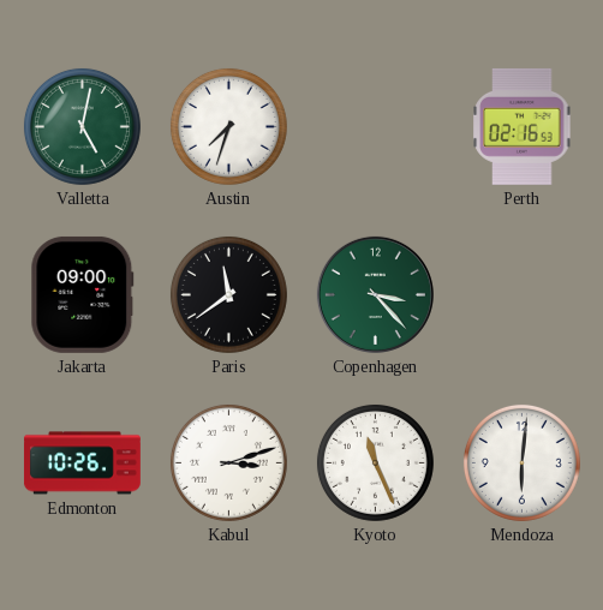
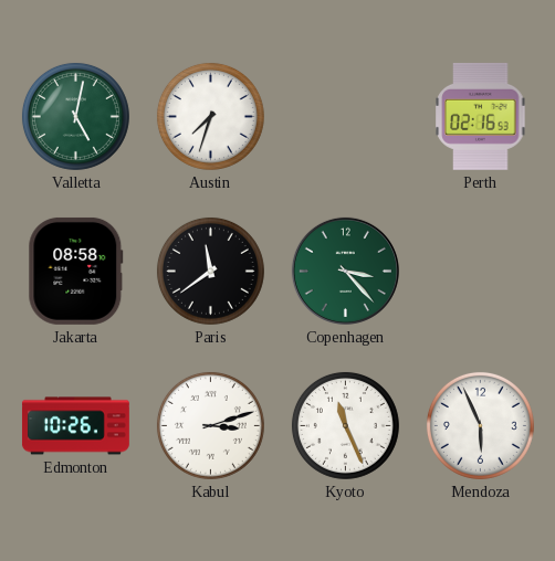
Jakarta: 09:00 -> 08:58
Mendoza: 6:01 -> 5:56
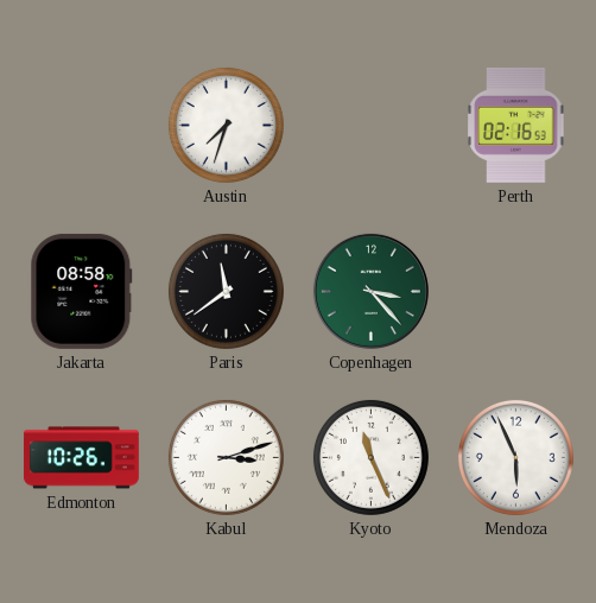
Valletta: 5:02 -> none
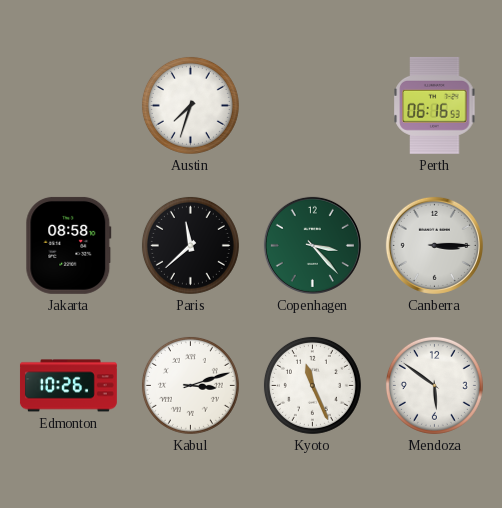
Perth: 02:16 -> 06:16
Paris: 11:39 -> 11:38
Canberra: none -> 3:15
Mendoza: 5:56 -> 5:51
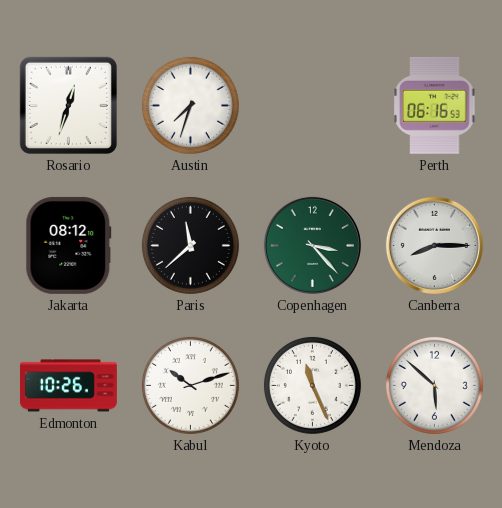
Rosario: none -> 12:33
Jakarta: 08:58 -> 08:12
Canberra: 3:15 -> 8:15
Kabul: 3:12 -> 10:12
Mendoza: 5:51 -> 5:52
